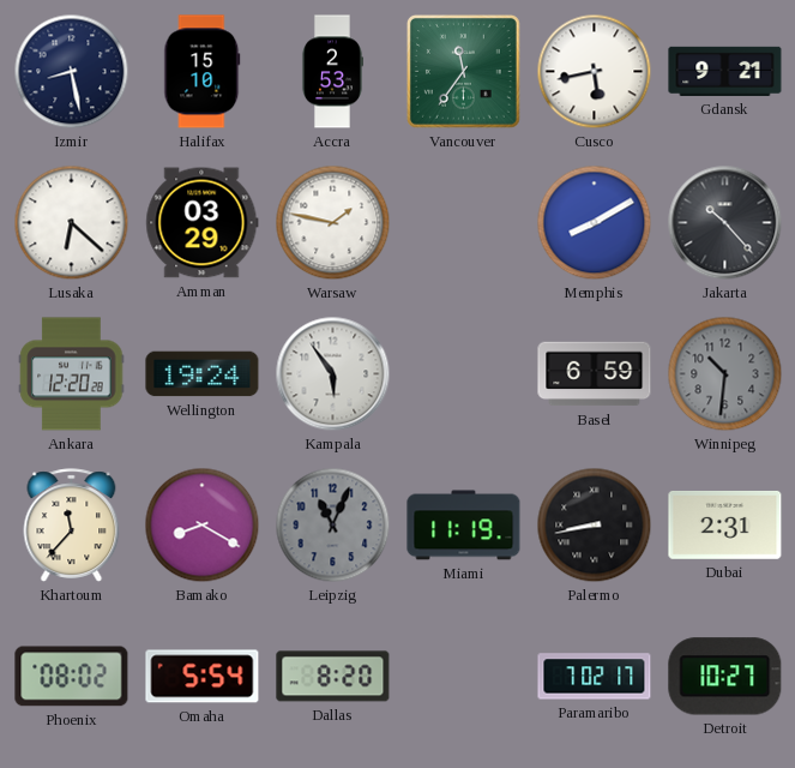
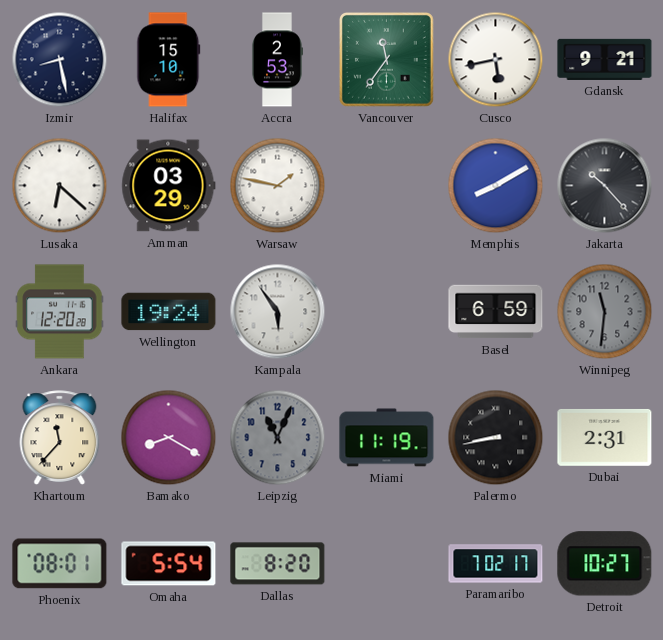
Winnipeg: 10:31 -> 11:31
Phoenix: 08:02 -> 08:01
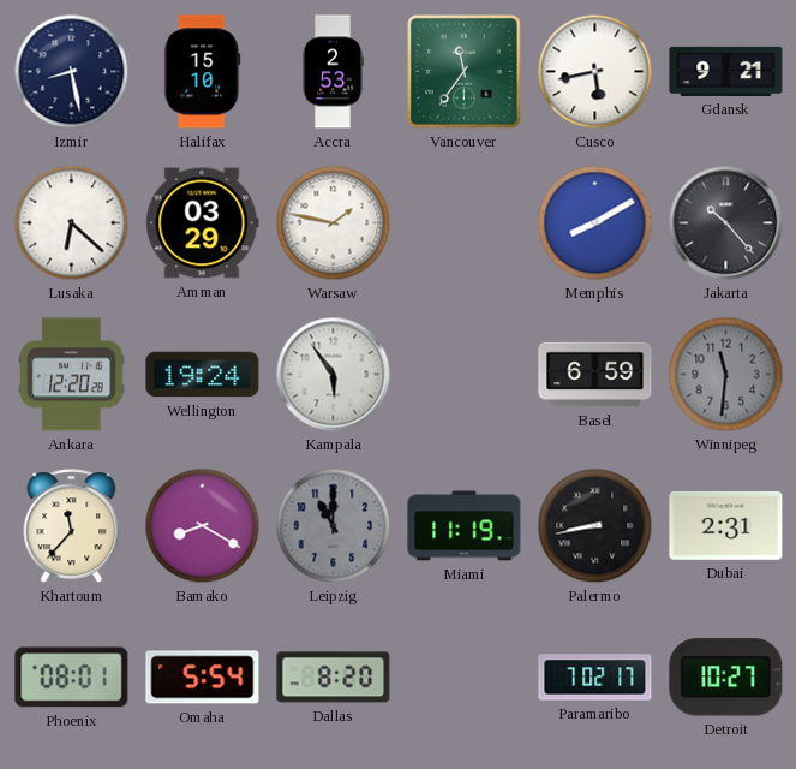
Leipzig: 11:04 -> 11:00
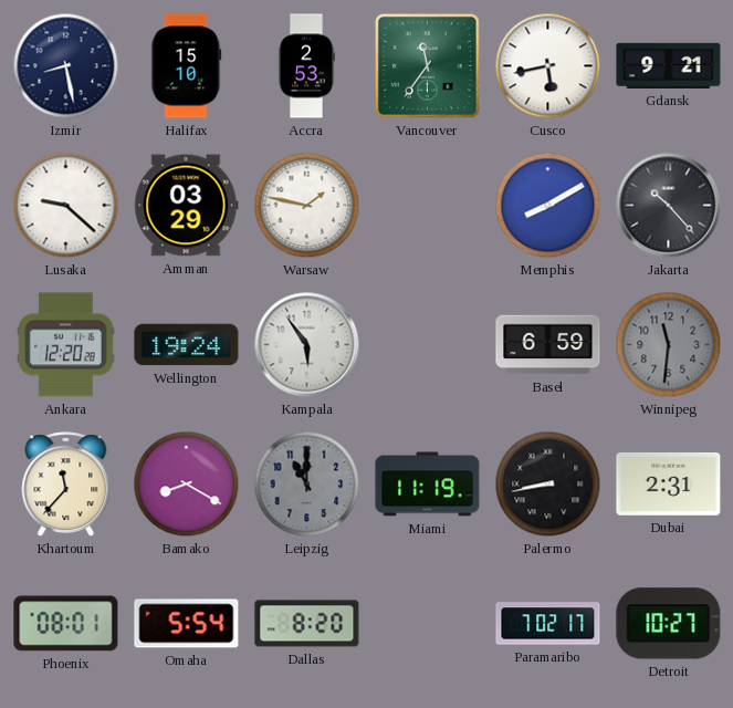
Lusaka: 6:22 -> 9:22
